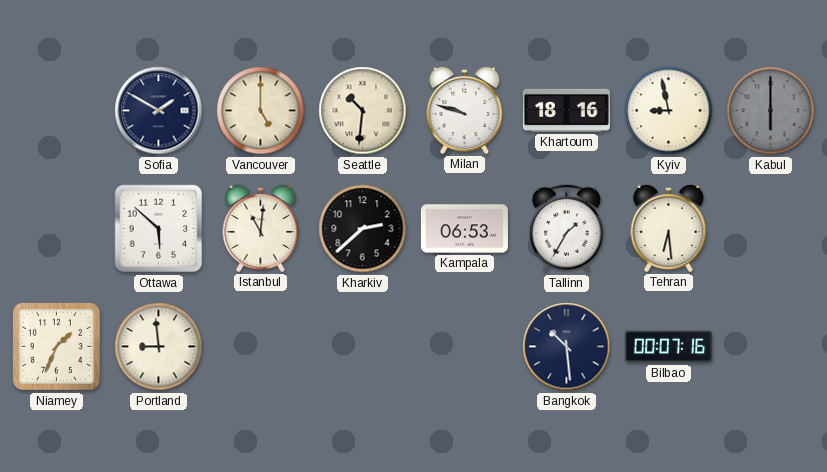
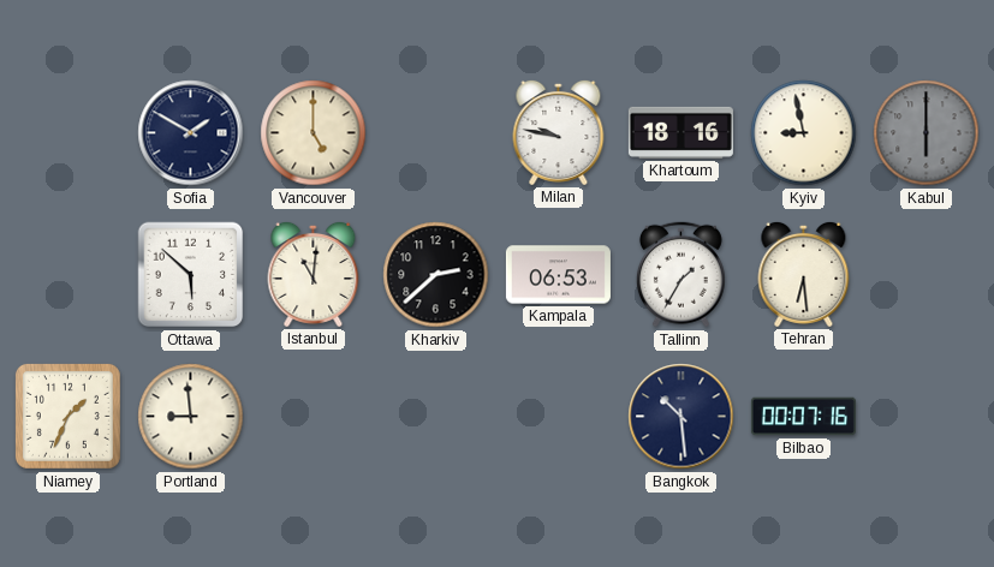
Seattle: 10:31 -> none
Milan: 9:48 -> 9:47
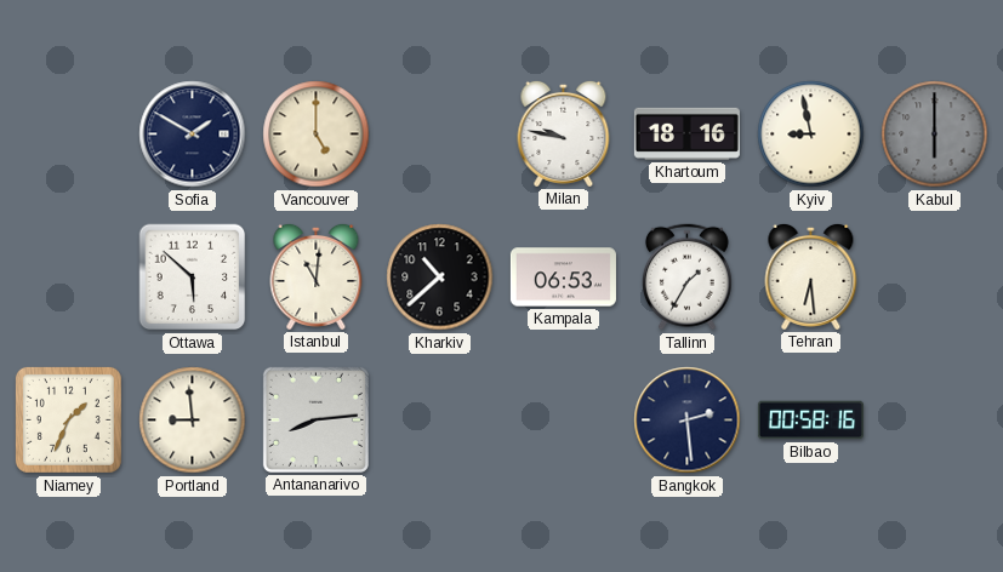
Kharkiv: 2:38 -> 10:38
Antananarivo: none -> 8:14
Bangkok: 10:29 -> 2:29
Bilbao: 00:07 -> 00:58
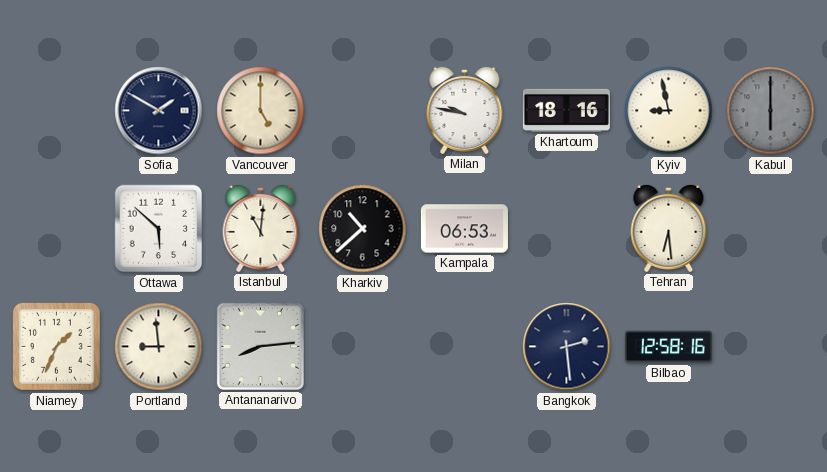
Tallinn: 1:35 -> none
Bilbao: 00:58 -> 12:58
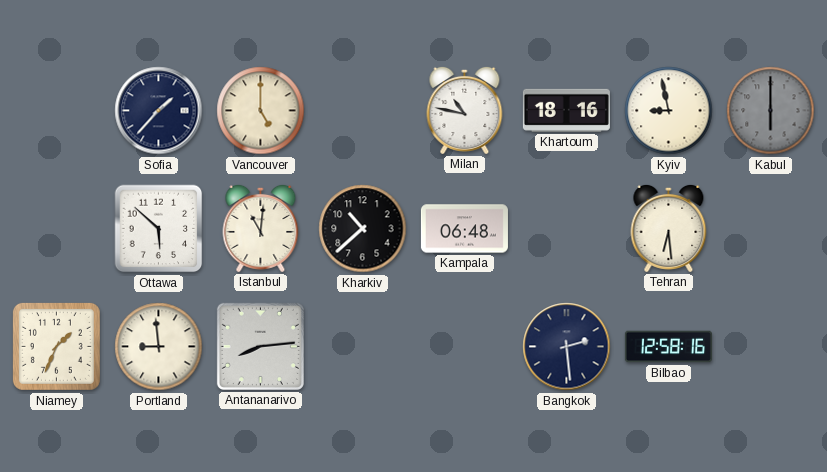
Sofia: 1:50 -> 1:37
Milan: 9:47 -> 10:47
Kampala: 06:53 -> 06:48
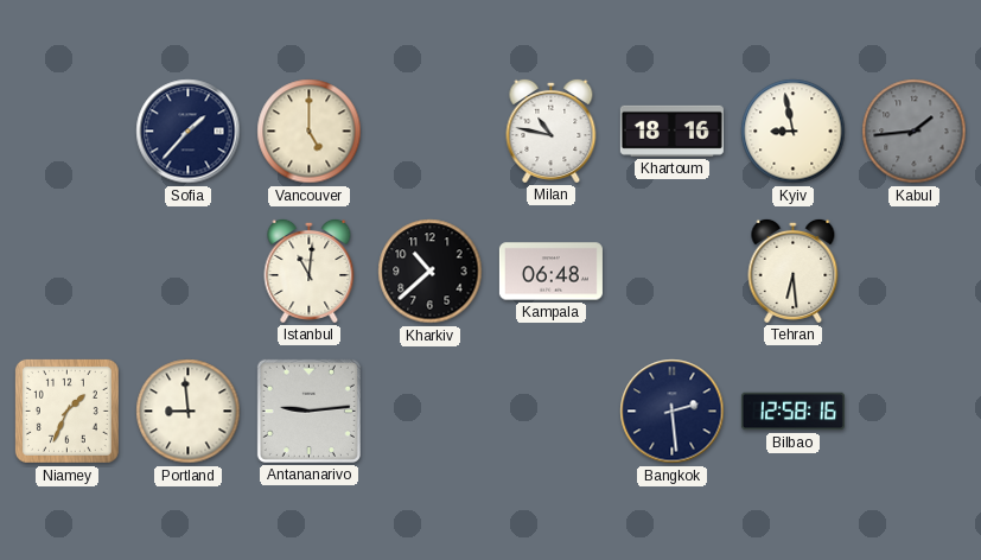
Kabul: 6:00 -> 1:44
Ottawa: 5:52 -> none
Antananarivo: 8:14 -> 9:14
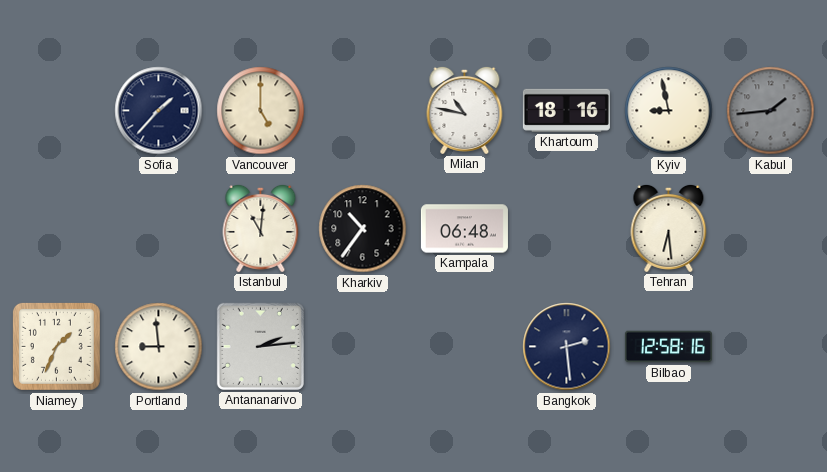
Kharkiv: 10:38 -> 10:36
Antananarivo: 9:14 -> 2:14
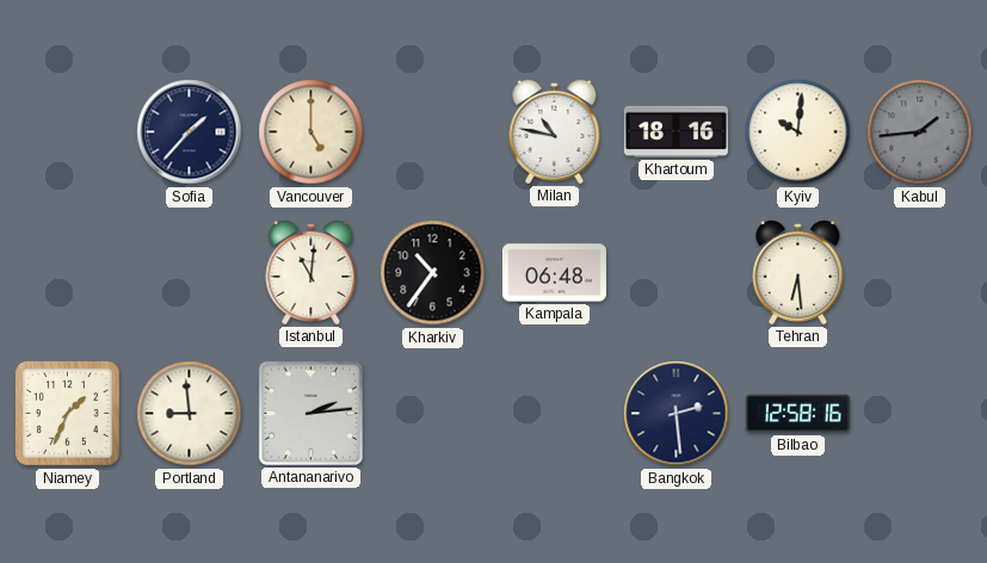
Kyiv: 8:58 -> 10:01
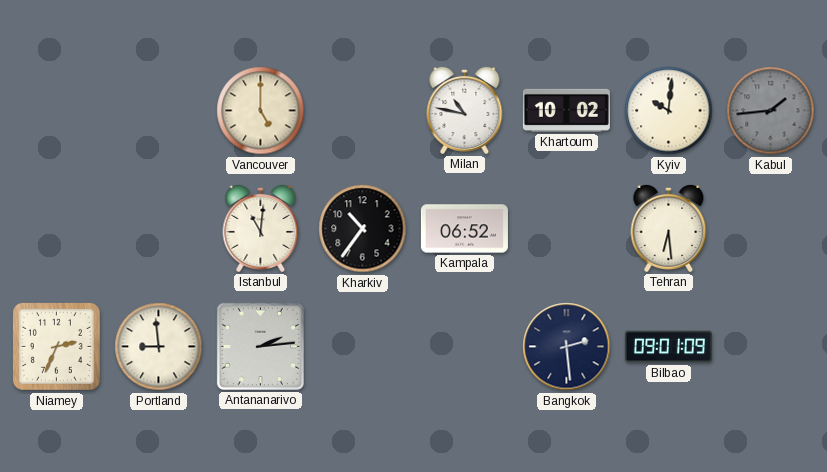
Sofia: 1:37 -> none
Khartoum: 18:16 -> 10:02
Kampala: 06:48 -> 06:52
Niamey: 1:34 -> 2:34
Bilbao: 12:58 -> 09:01
